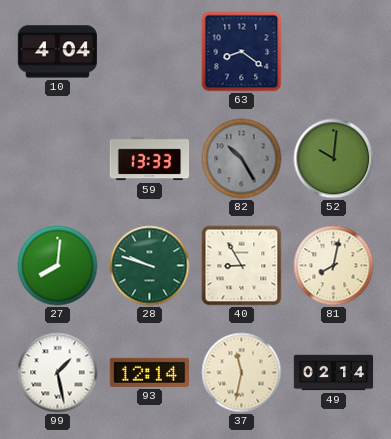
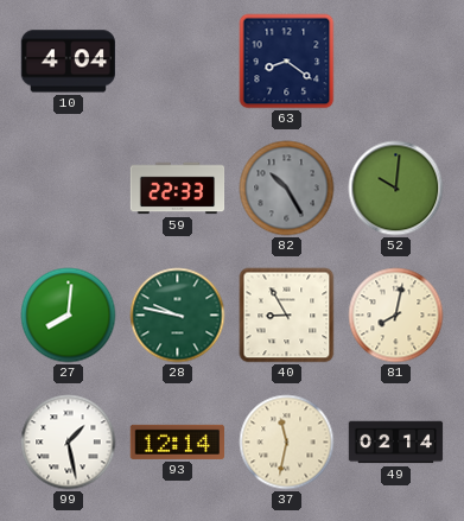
59: 13:33 -> 22:33
28: 9:48 -> 9:47
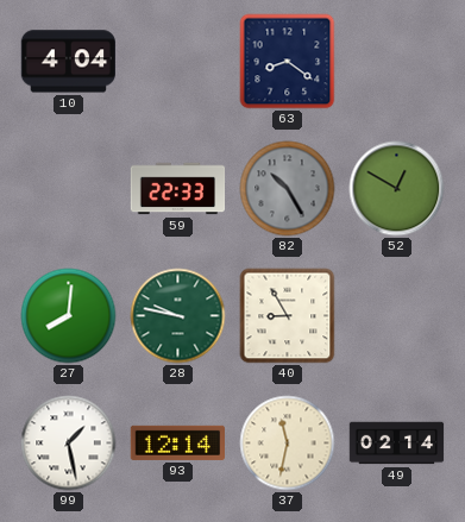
52: 10:01 -> 12:50
81: 8:02 -> none
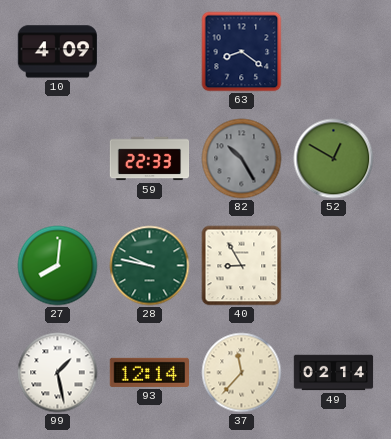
10: 4:04 -> 4:09
37: 11:32 -> 11:37
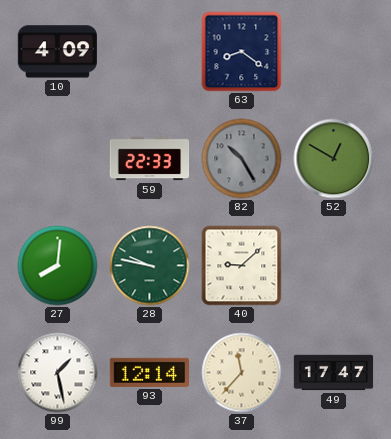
40: 8:55 -> 9:08
49: 02:14 -> 17:47
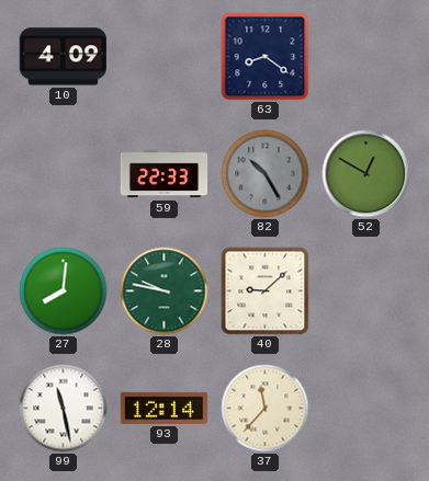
99: 1:28 -> 11:28
49: 17:47 -> none
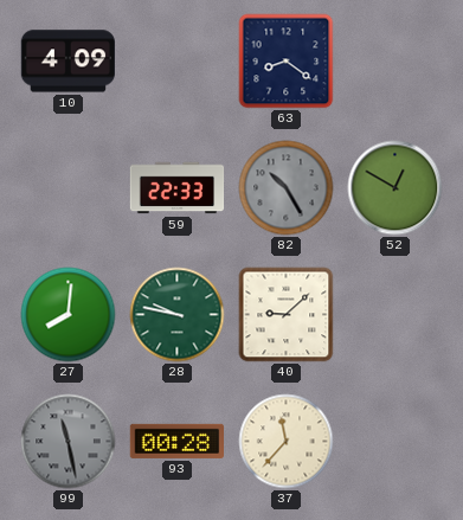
99 dial: white -> grey
93: 12:14 -> 00:28
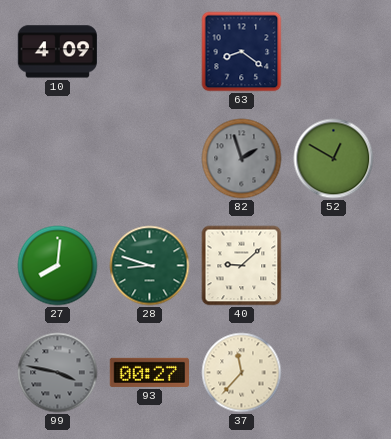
59: 22:33 -> none
82: 10:25 -> 1:57
28: 9:47 -> 8:48
99: 11:28 -> 3:47
93: 00:28 -> 00:27
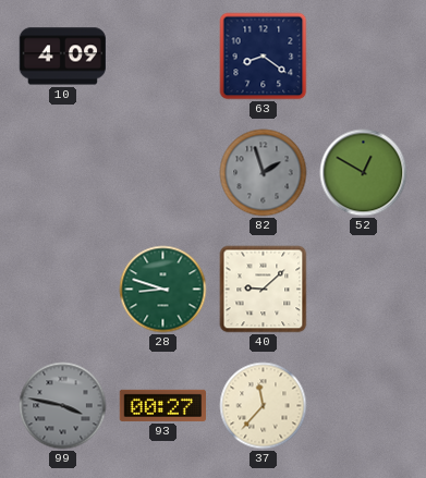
27: 8:01 -> none
